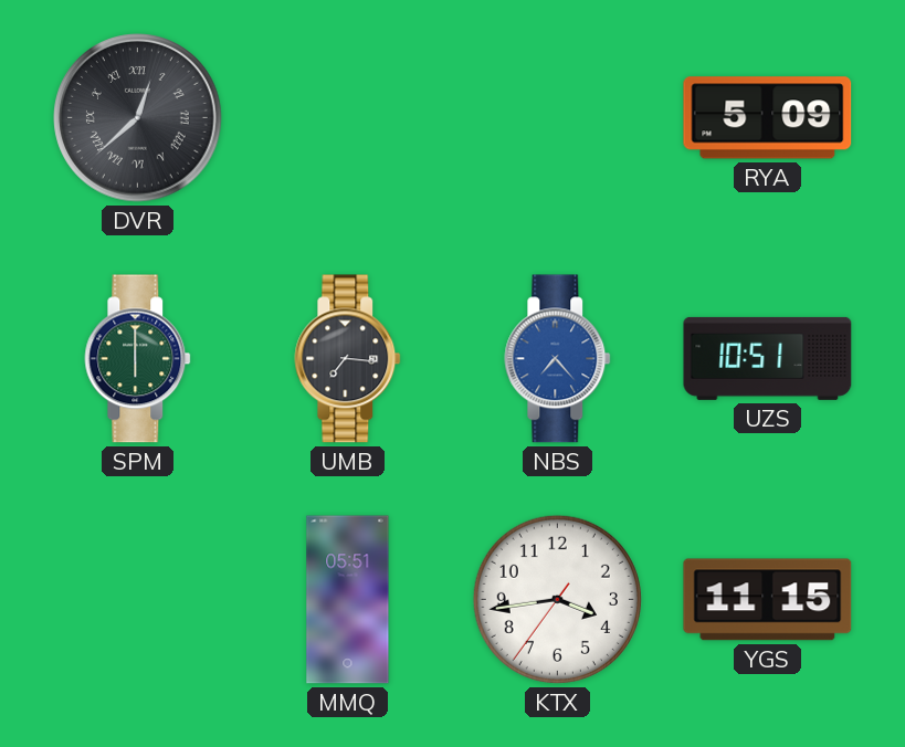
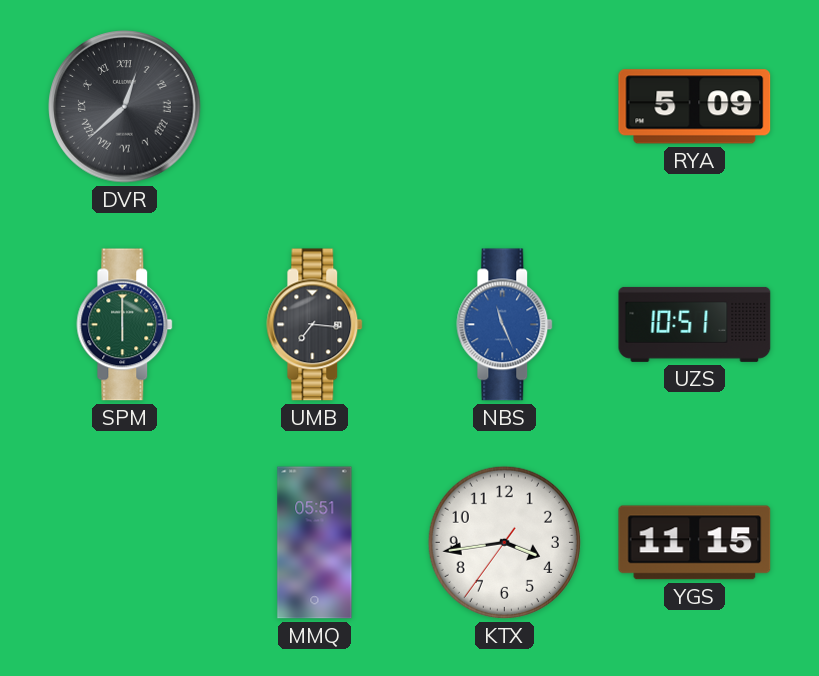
NBS: 7:23 -> 11:26
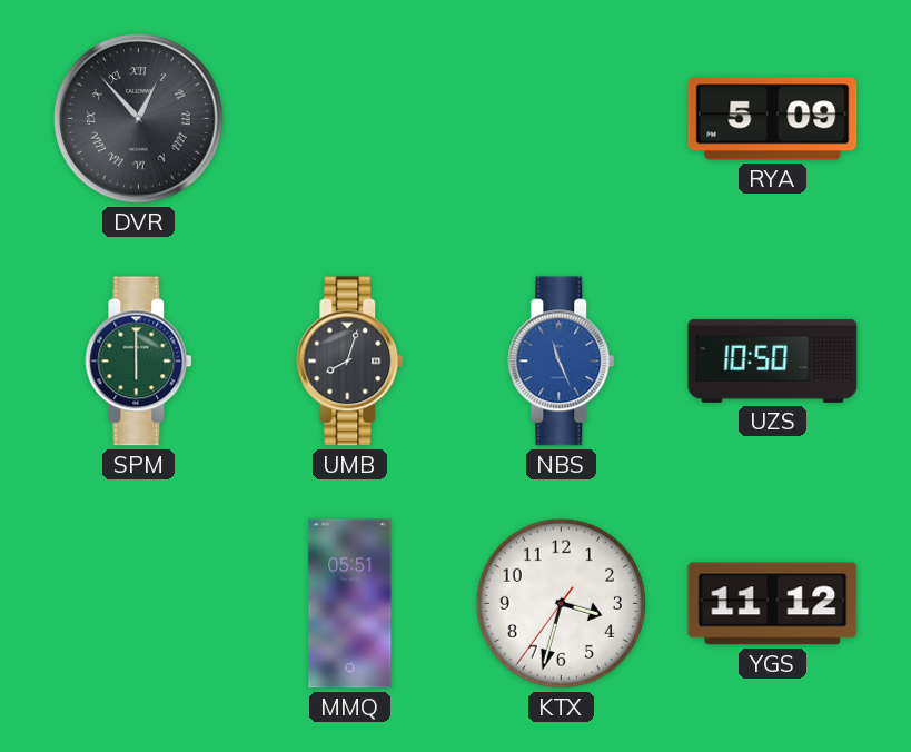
DVR: 12:38 -> 12:53
UMB: 7:16 -> 8:03
UZS: 10:51 -> 10:50
KTX: 3:43 -> 3:32
YGS: 11:15 -> 11:12
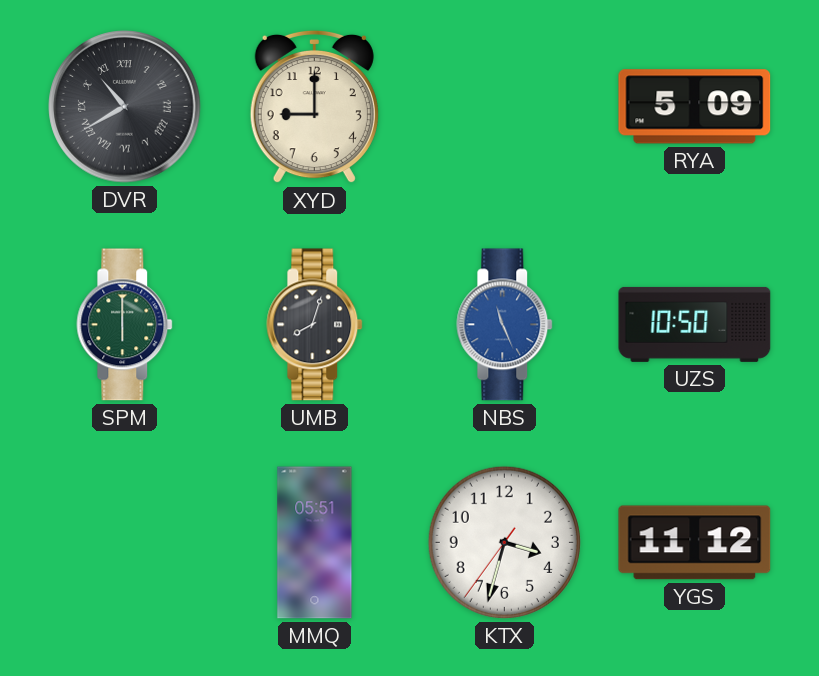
DVR: 12:53 -> 10:40
XYD: none -> 9:00
